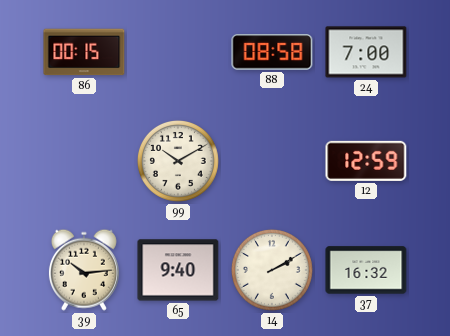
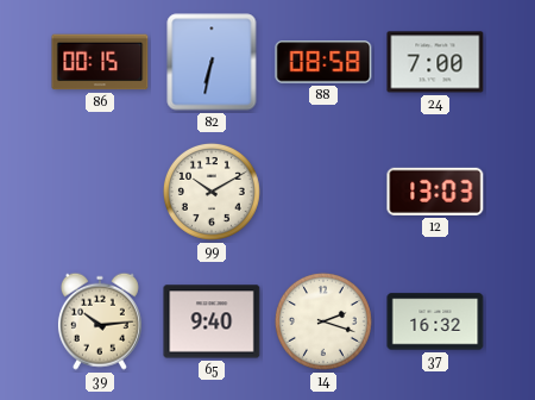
82: none -> 6:32
12: 12:59 -> 13:03
14: 2:10 -> 2:18
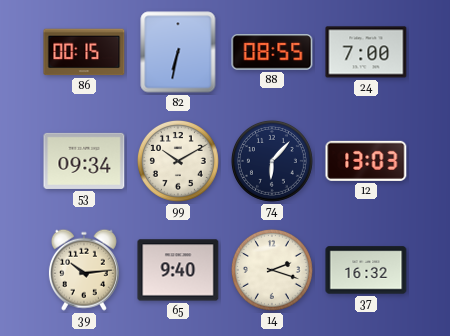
88: 08:58 -> 08:55
53: none -> 09:34
74: none -> 6:07
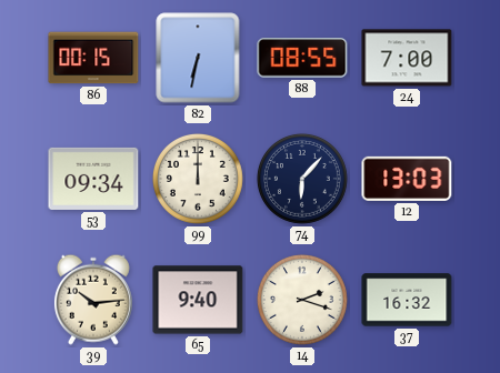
99: 10:10 -> 12:00
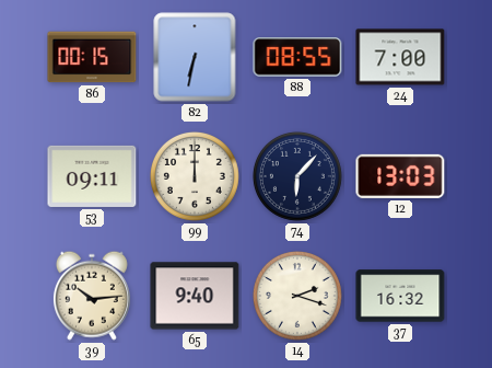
53: 09:34 -> 09:11
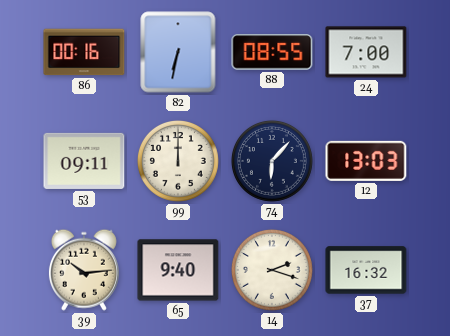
86: 00:15 -> 00:16
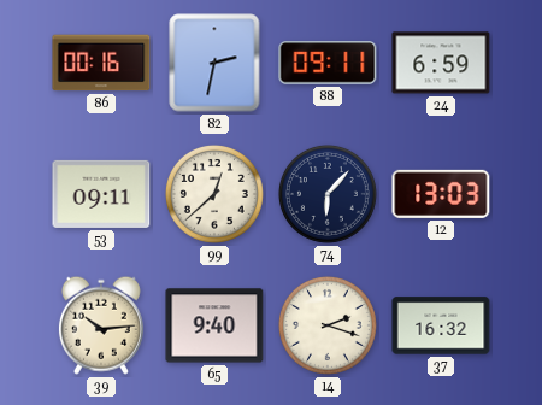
82: 6:32 -> 2:32
88: 08:55 -> 09:11
24: 7:00 -> 6:59
99: 12:00 -> 12:38
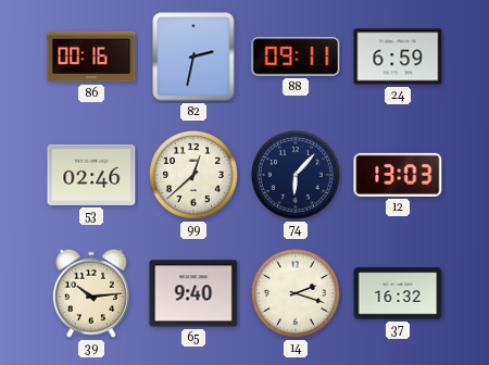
53: 09:11 -> 02:46
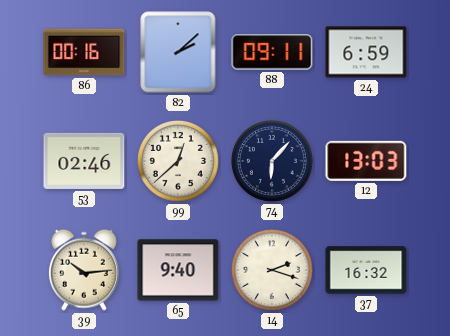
82: 2:32 -> 2:08
